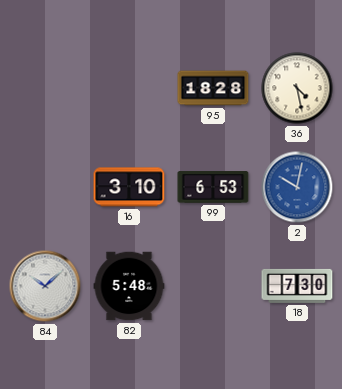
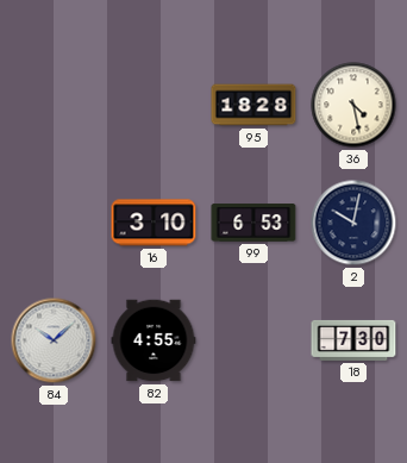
2 dial: blue -> navy
82: 5:48 -> 4:55
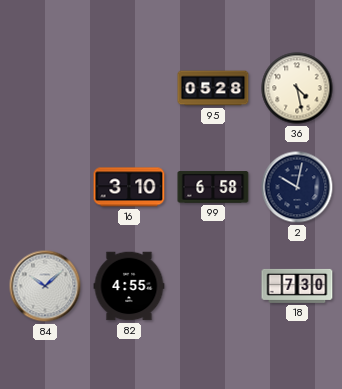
95: 18:28 -> 05:28
99: 6:53 -> 6:58
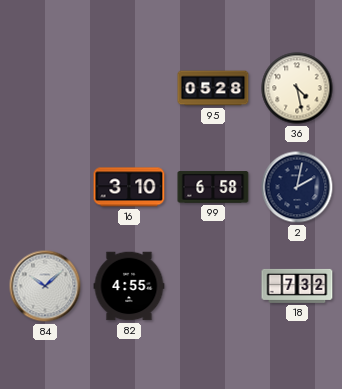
2: 10:02 -> 2:02
18: 7:30 -> 7:32
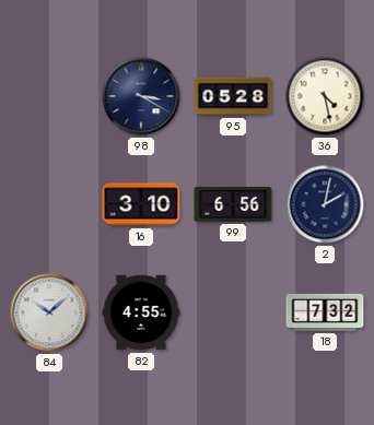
98: none -> 3:20
99: 6:58 -> 6:56
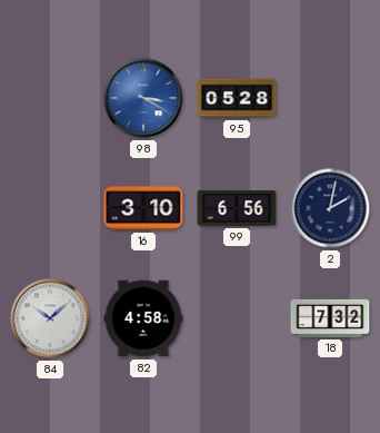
98 dial: navy -> blue
36: 4:28 -> none
82: 4:55 -> 4:58
